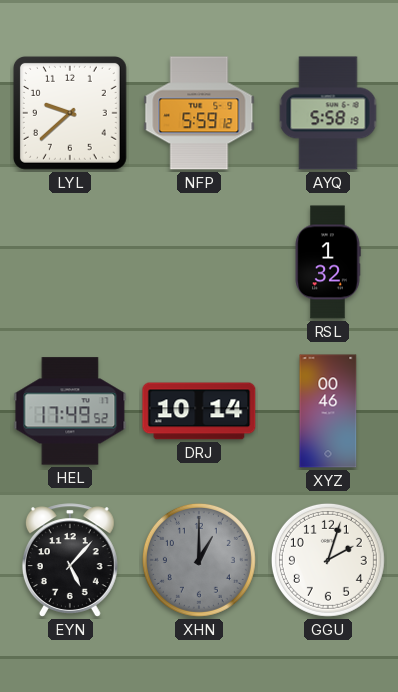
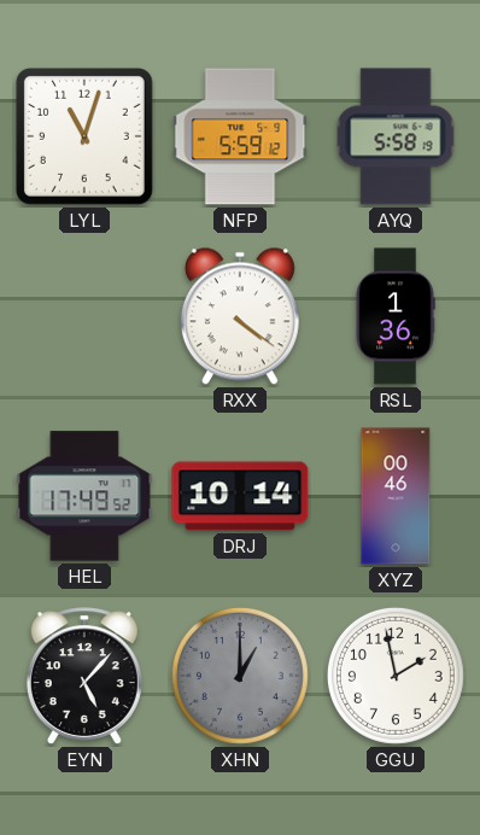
LYL: 9:38 -> 11:03
RXX: none -> 4:21
RSL: 1:32 -> 1:36
GGU: 2:03 -> 1:58
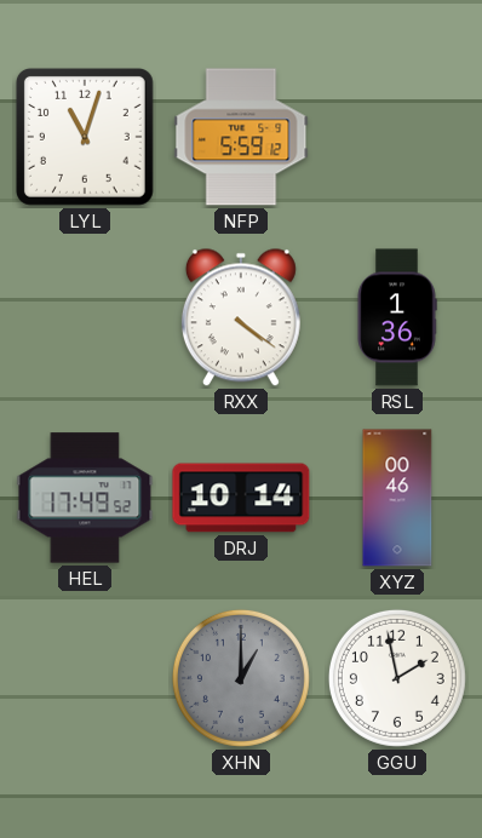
AYQ: 5:58 -> none
EYN: 5:07 -> none
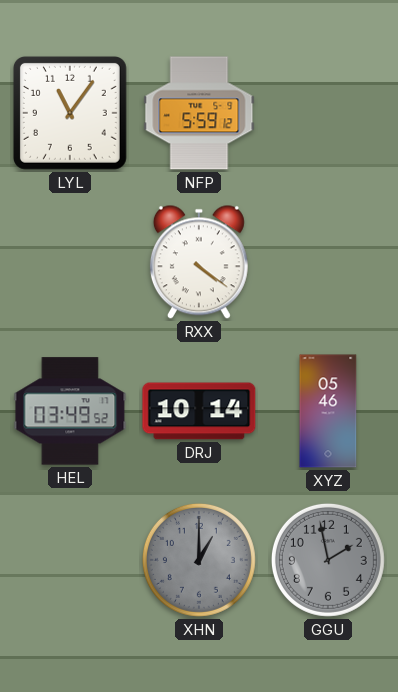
LYL: 11:03 -> 11:06
RSL: 1:36 -> none
HEL: 17:49 -> 03:49
XYZ: 00:46 -> 05:46
GGU dial: white -> grey
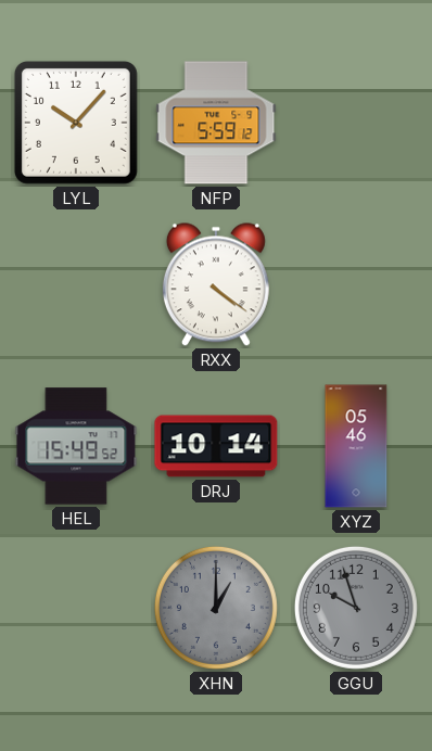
LYL: 11:06 -> 10:07
HEL: 03:49 -> 15:49
GGU: 1:58 -> 9:57
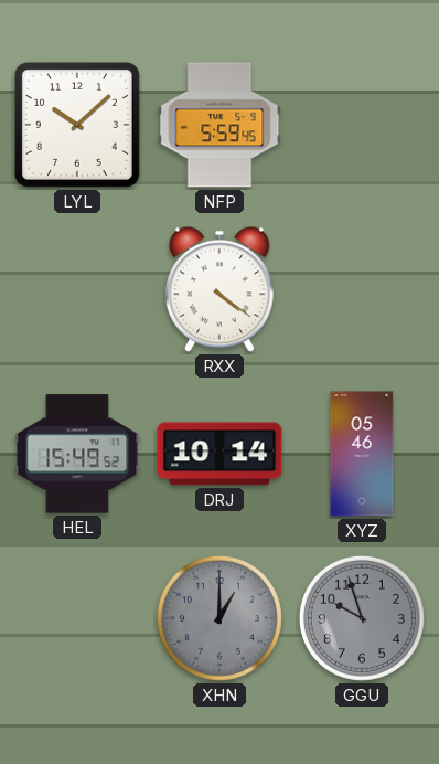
LYL: 10:07 -> 10:08
NFP: 5:59:12 -> 5:59:45
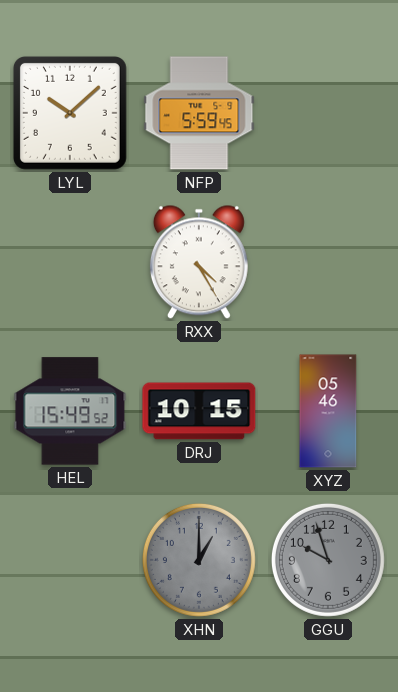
RXX: 4:21 -> 4:25
DRJ: 10:14 -> 10:15
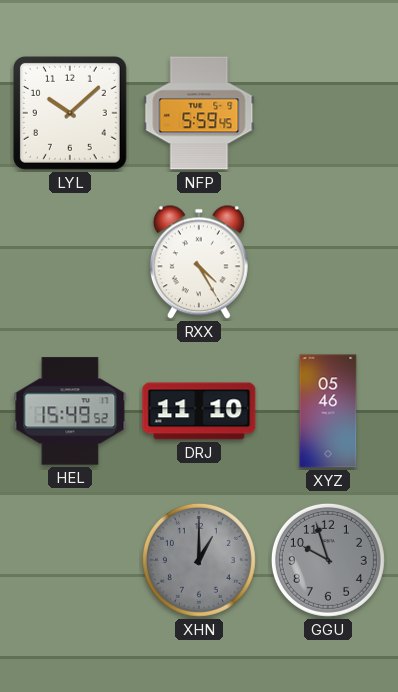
DRJ: 10:15 -> 11:10
